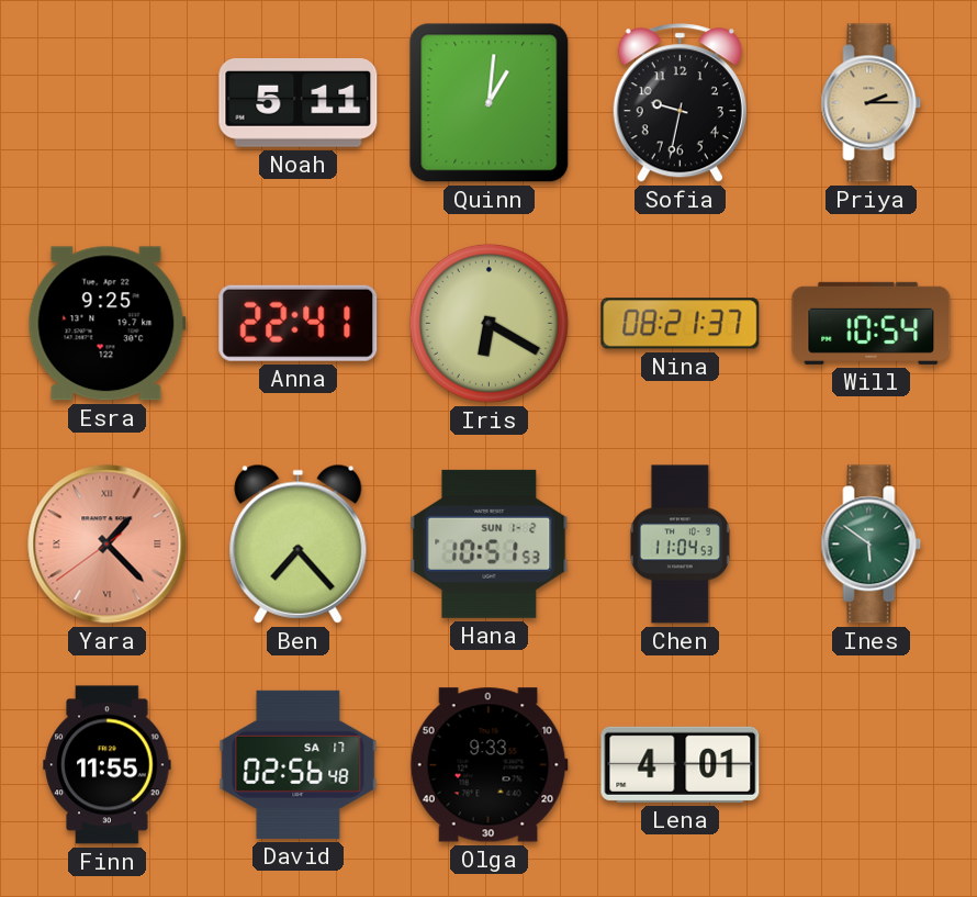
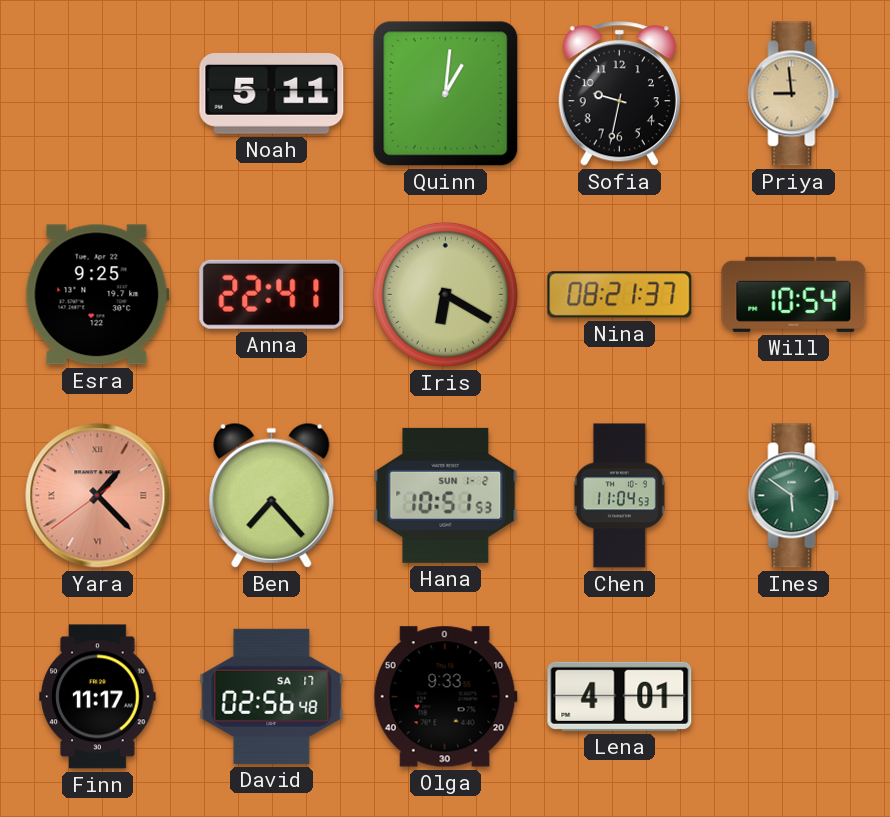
Priya: 2:15 -> 8:59
Finn: 11:55 -> 11:17
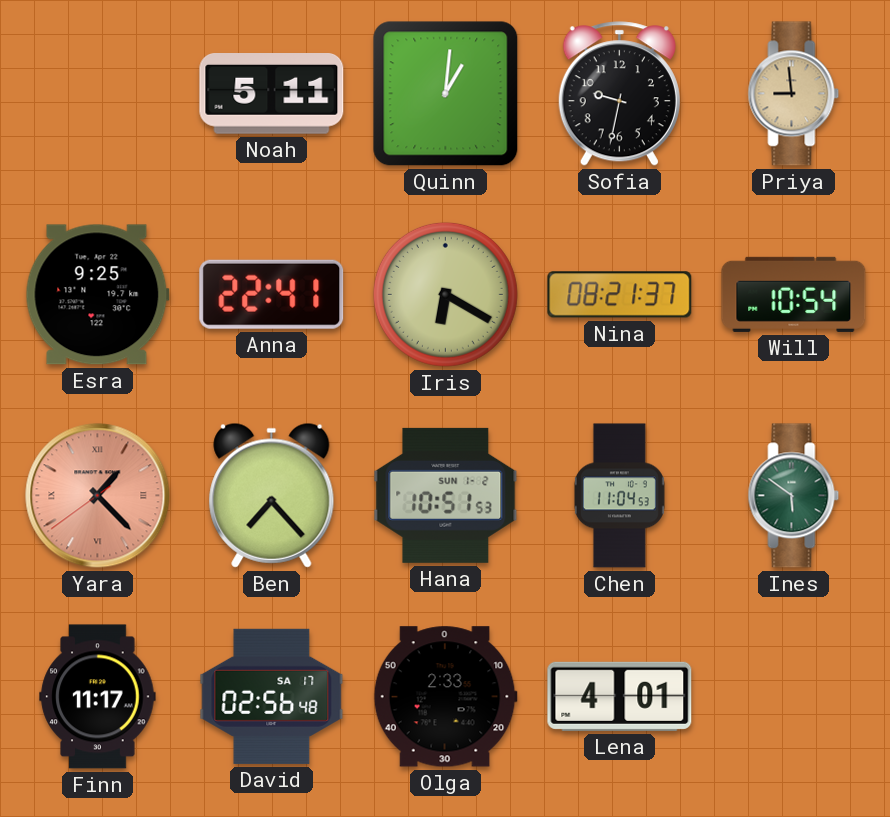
Olga: 9:33 -> 2:33
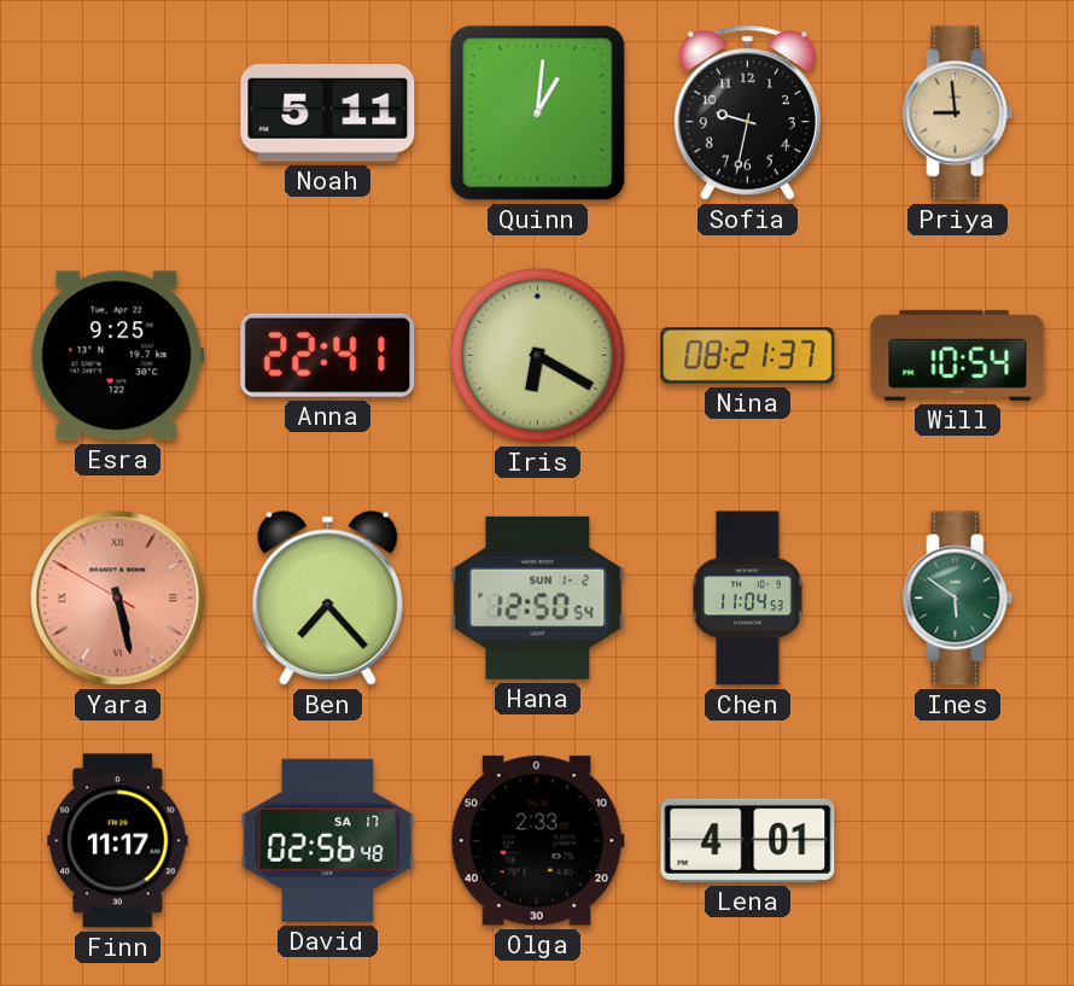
Yara: 1:22 -> 5:27
Hana: 10:51 -> 12:50
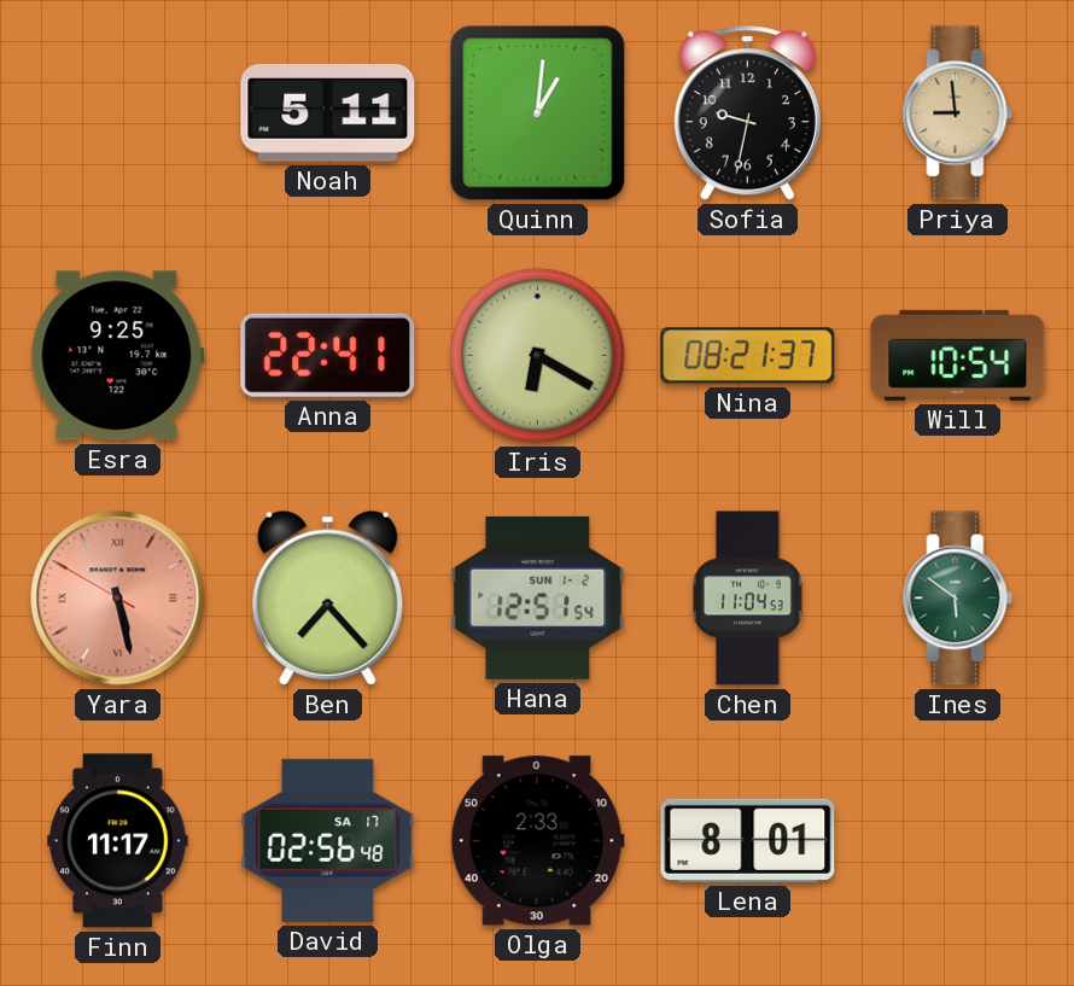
Hana: 12:50 -> 12:51
Lena: 4:01 -> 8:01
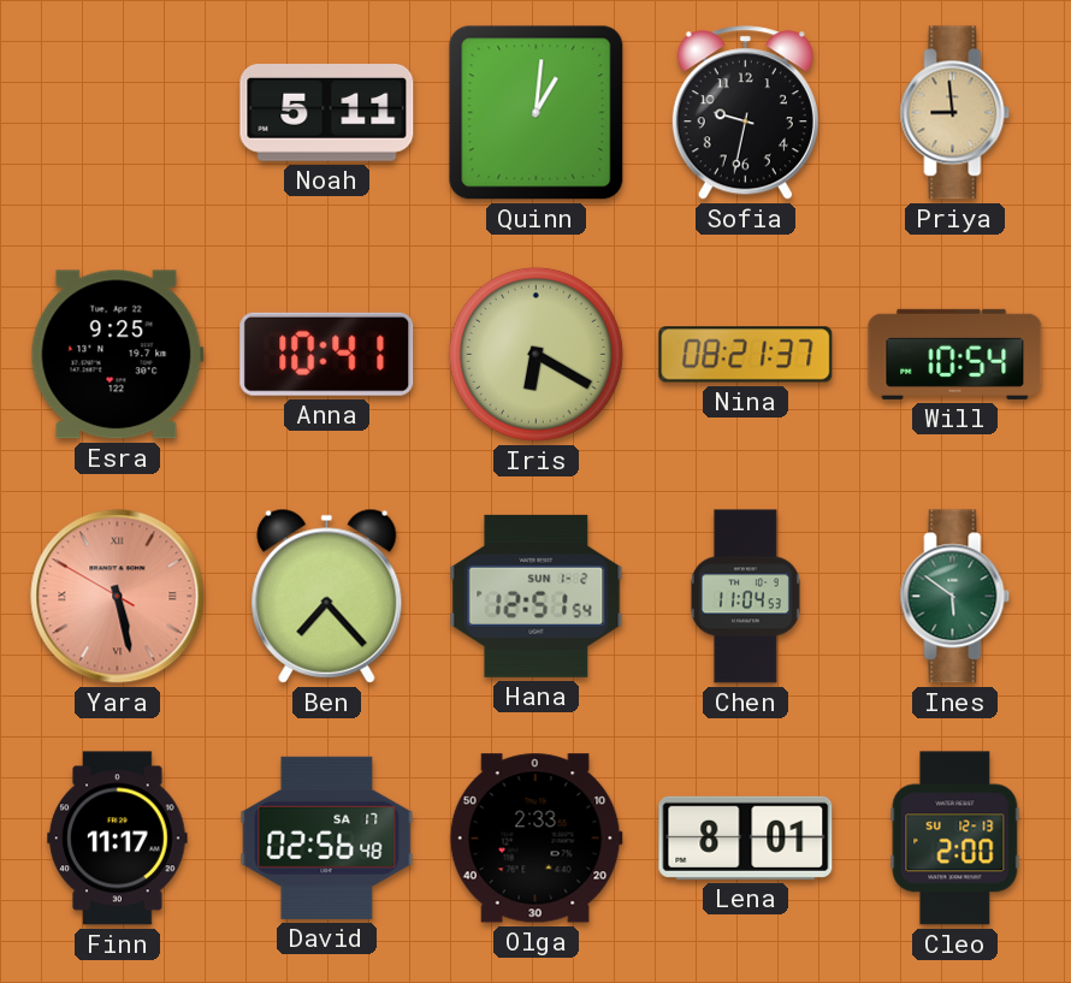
Anna: 22:41 -> 10:41
Cleo: none -> 2:00
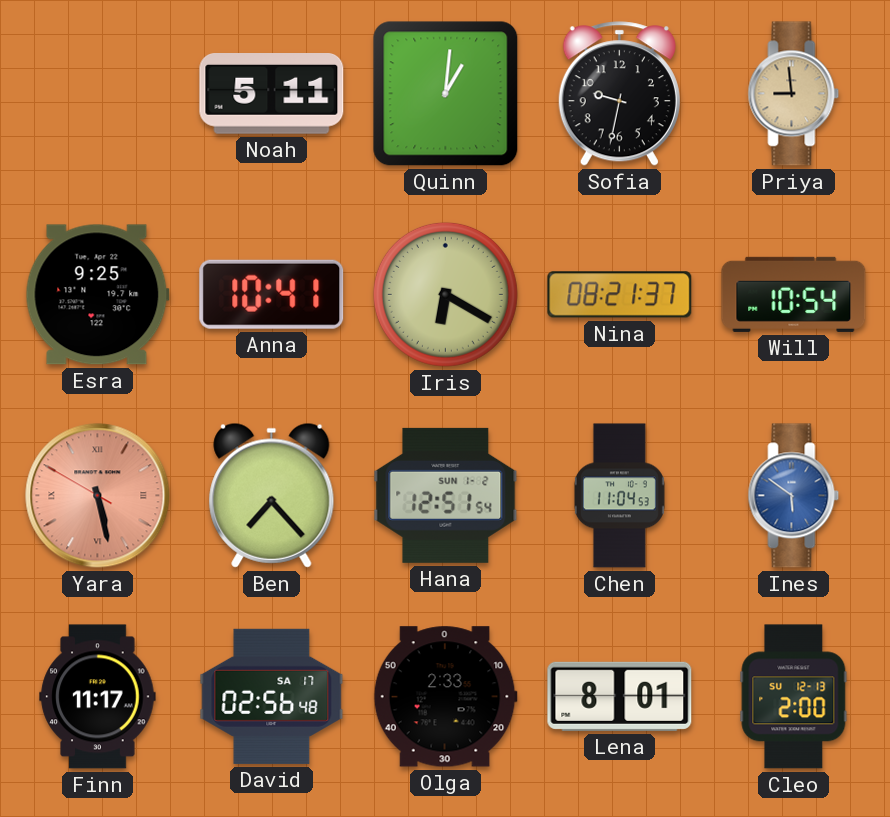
Ines dial: green -> blue
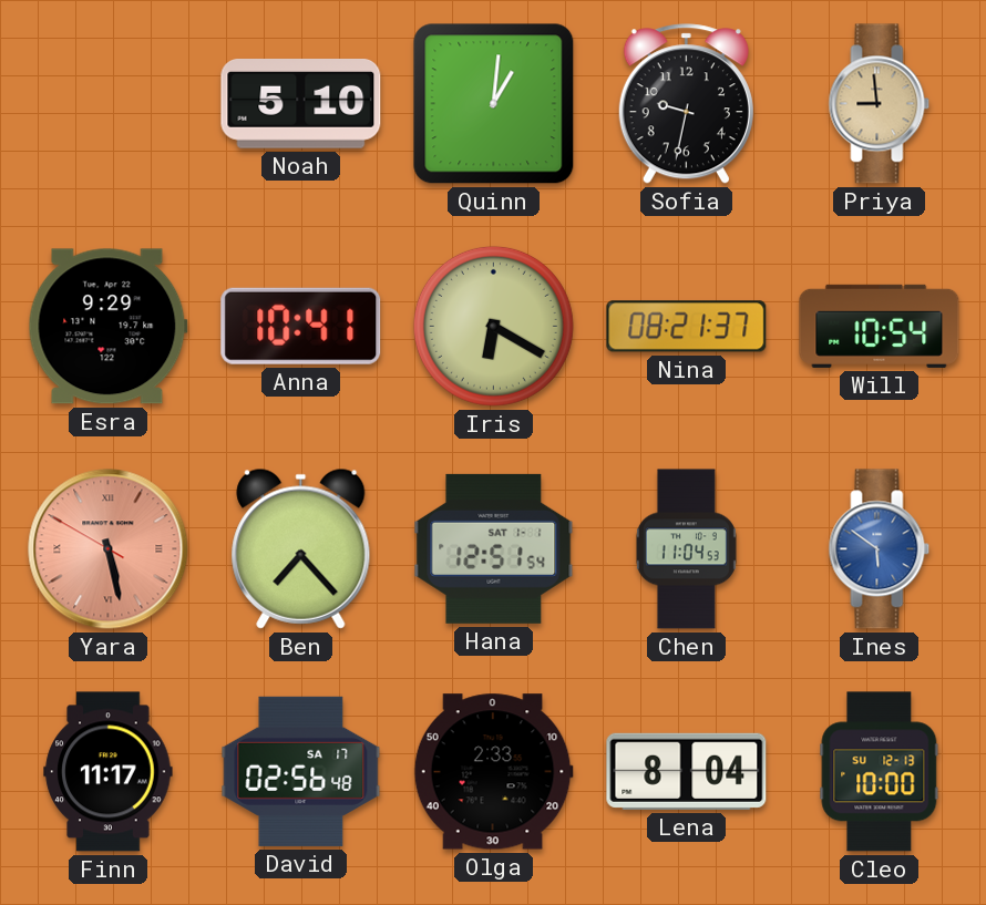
Noah: 5:11 -> 5:10
Esra: 9:25 -> 9:29
Hana date: SUN 1-2 -> SAT 1-1
Lena: 8:01 -> 8:04
Cleo: 2:00 -> 10:00
